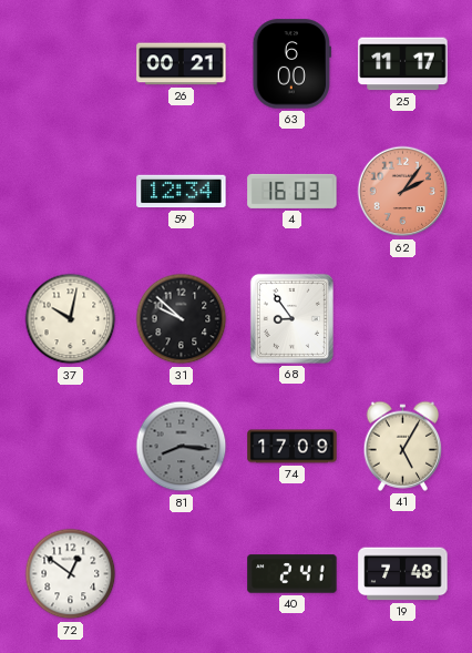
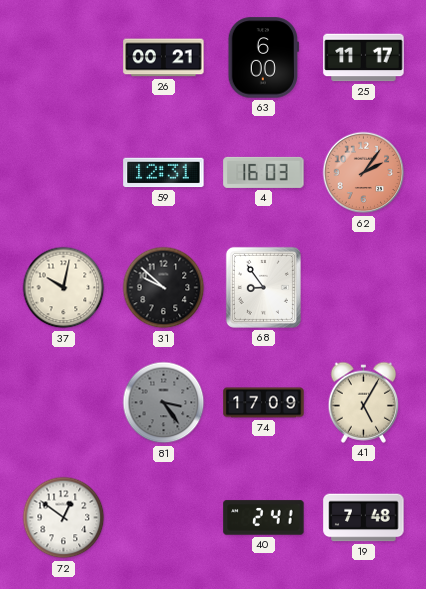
59: 12:34 -> 12:31
81: 8:16 -> 3:24
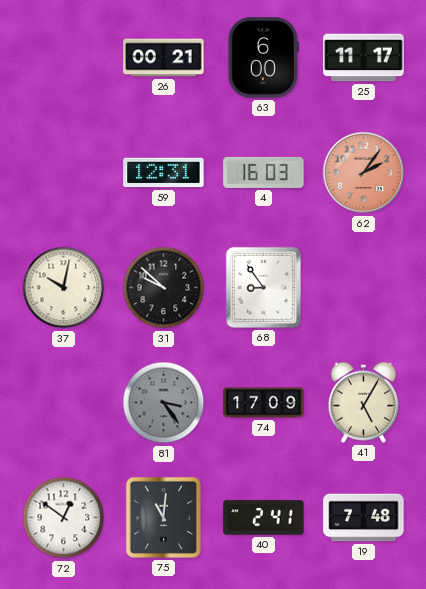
75: none -> 11:01
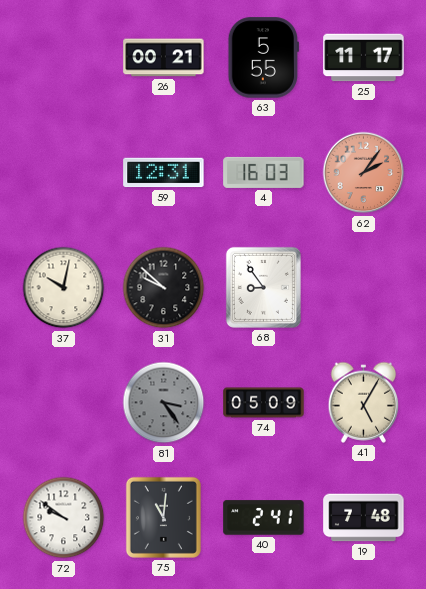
63: 6:00 -> 5:55
74: 17:09 -> 05:09
72: 12:51 -> 9:51
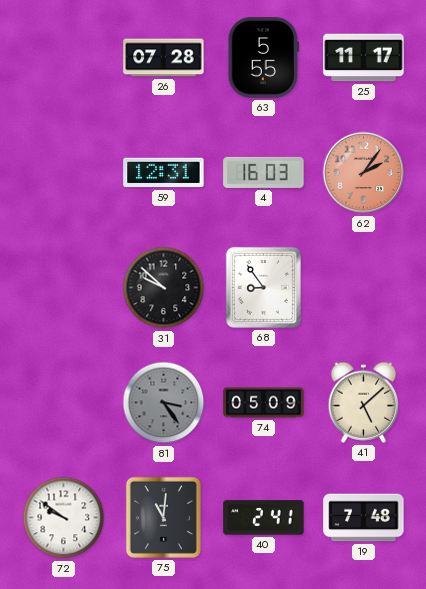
26: 00:21 -> 07:28
37: 10:02 -> none
41: 5:05 -> 5:08
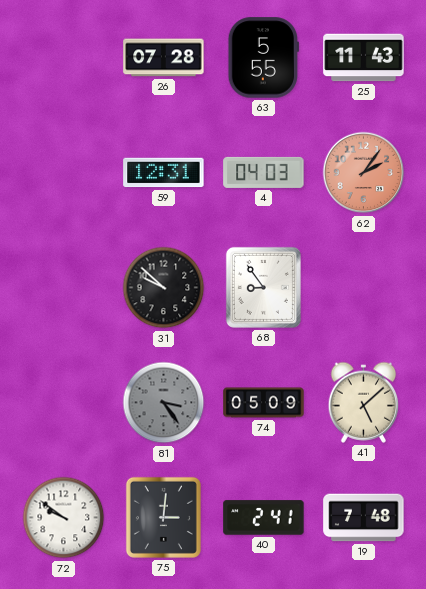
25: 11:17 -> 11:43
4: 16:03 -> 04:03
75: 11:01 -> 3:01
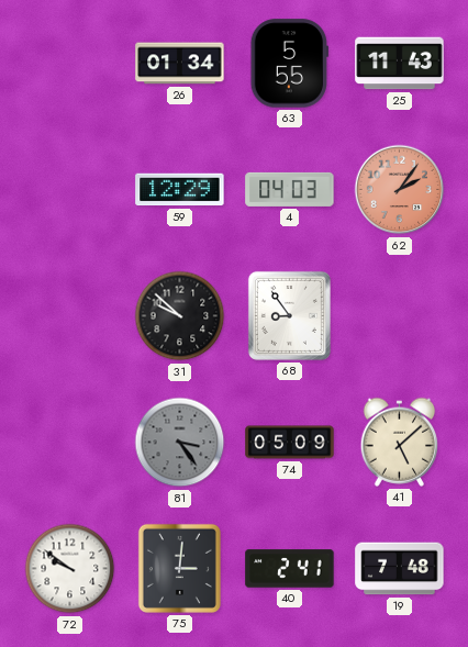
26: 07:28 -> 01:34
59: 12:31 -> 12:29
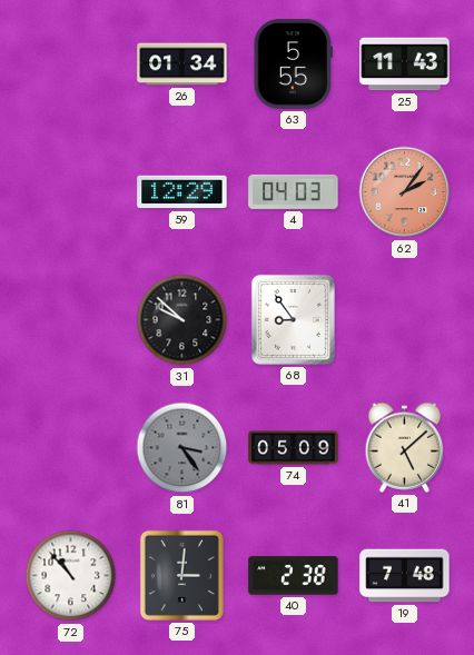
72: 9:51 -> 10:53
40: 2:41 -> 2:38
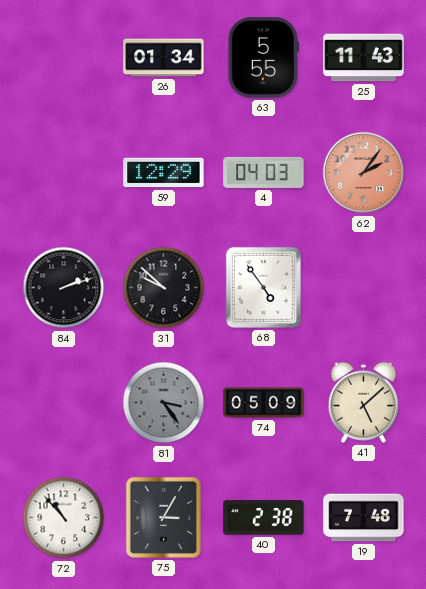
84: none -> 2:12
68: 8:54 -> 4:54
75: 3:01 -> 3:05
